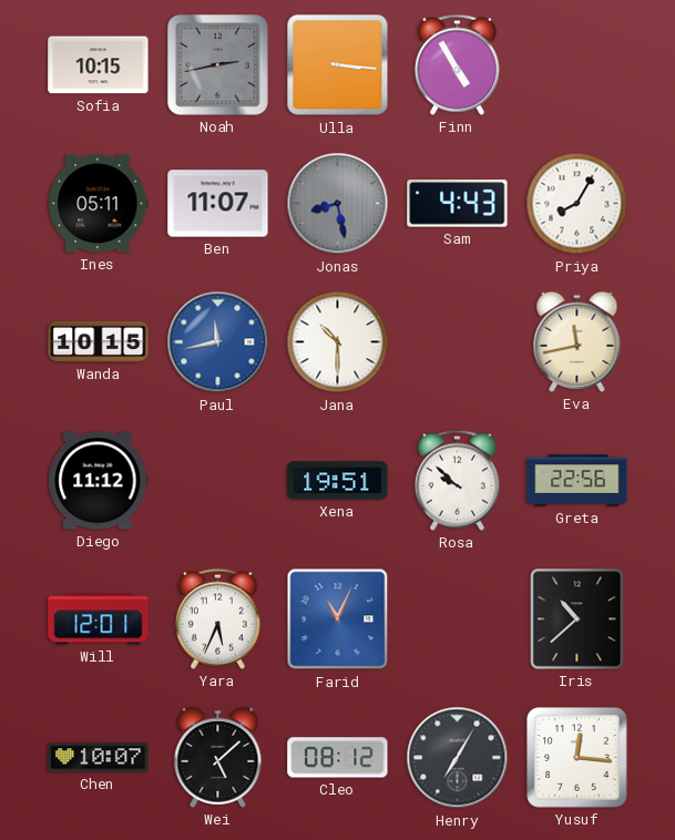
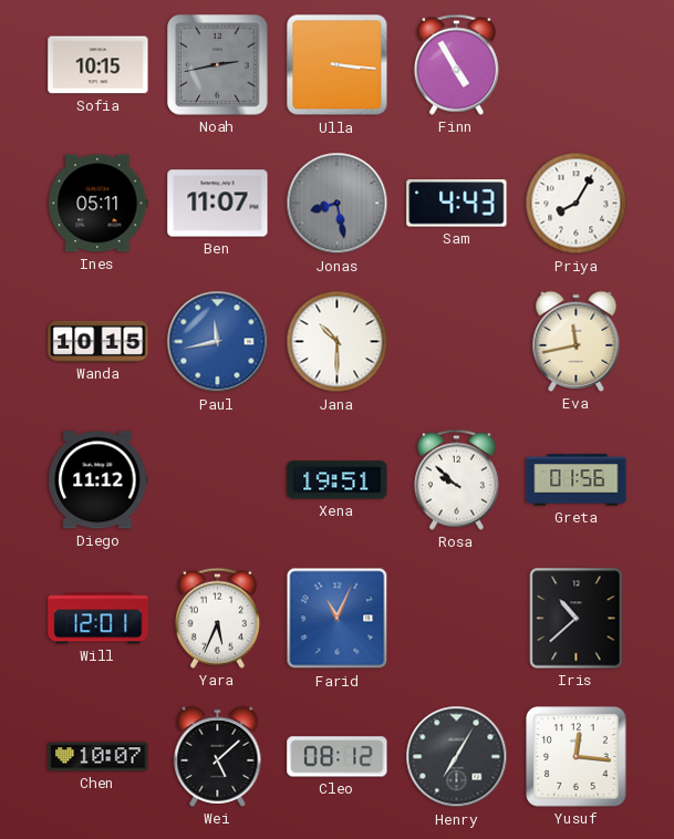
Greta: 22:56 -> 01:56
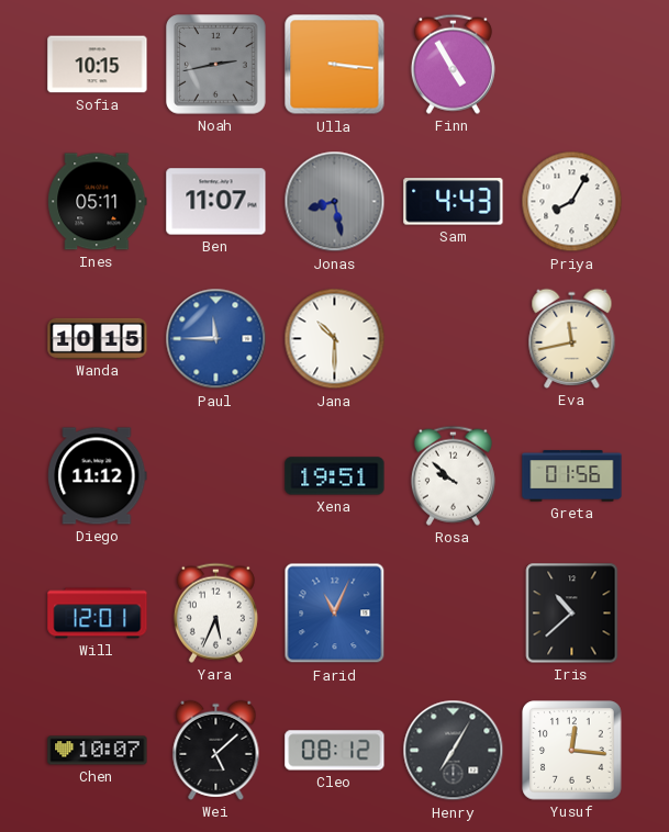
Paul: 11:43 -> 11:45
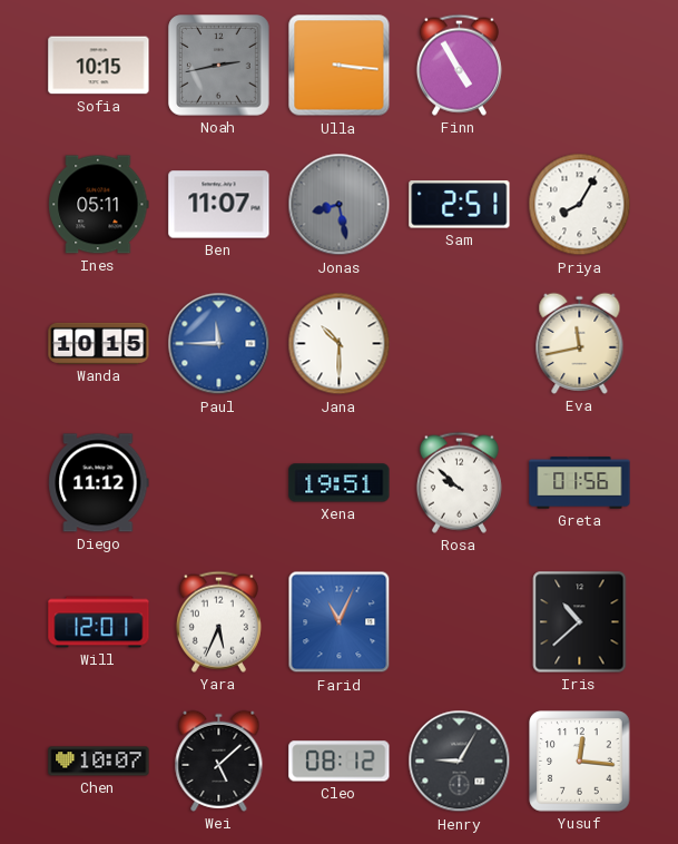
Sam: 4:43 -> 2:51
Henry: 7:05 -> 9:05
